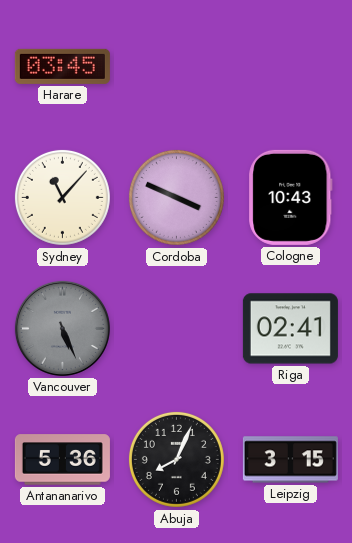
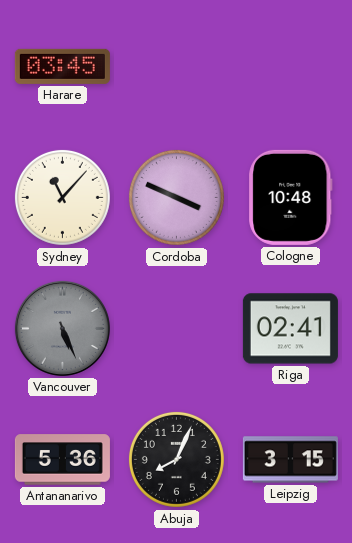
Cologne: 10:43 -> 10:48
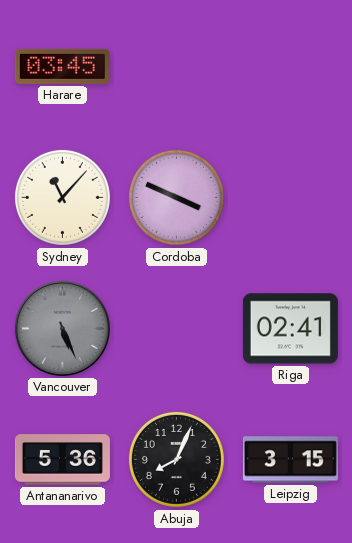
Cologne: 10:48 -> none
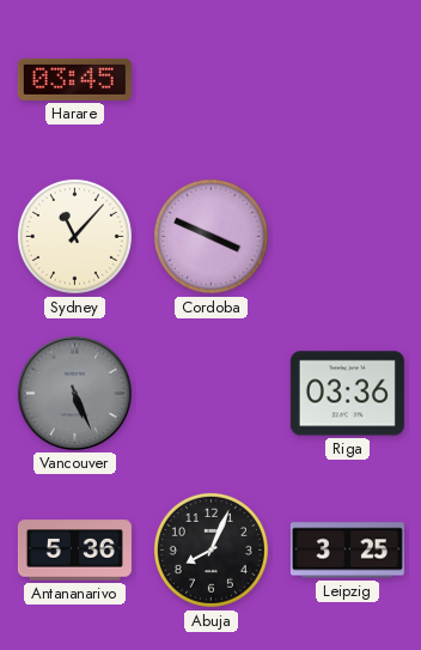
Riga: 02:41 -> 03:36
Leipzig: 3:15 -> 3:25
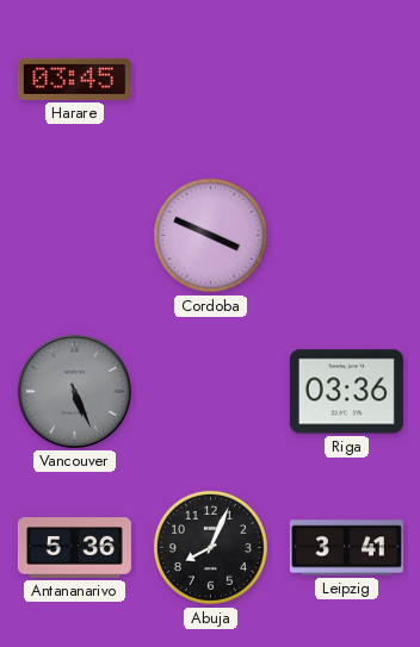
Sydney: 11:07 -> none
Leipzig: 3:25 -> 3:41
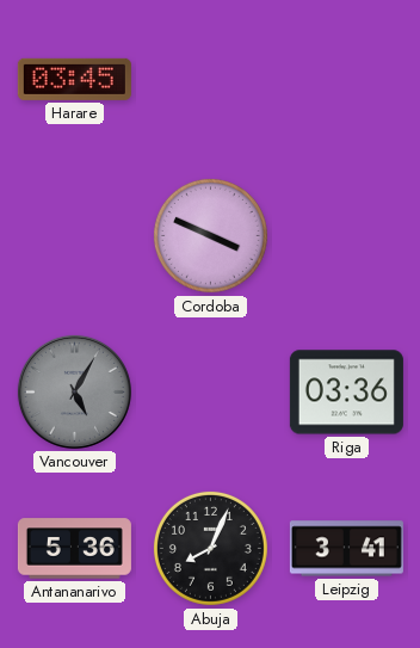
Vancouver: 5:26 -> 5:05
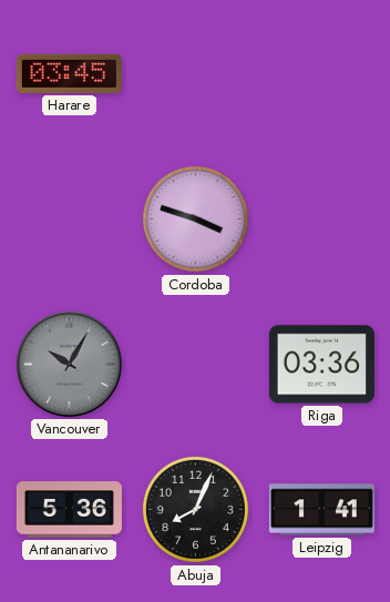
Cordoba: 3:49 -> 3:48
Vancouver: 5:05 -> 10:05
Leipzig: 3:41 -> 1:41
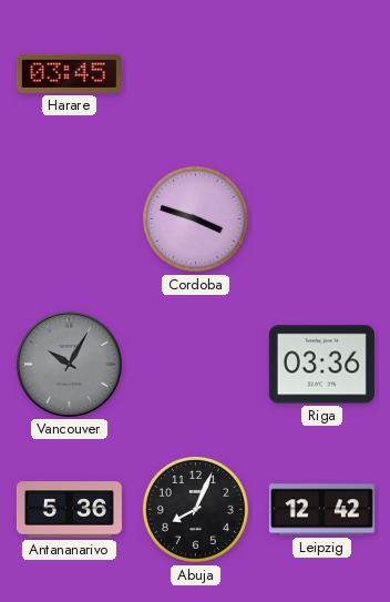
Leipzig: 1:41 -> 12:42
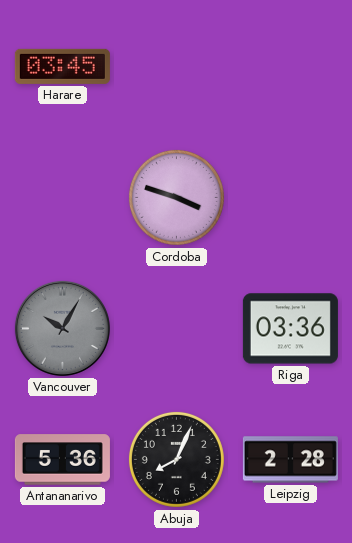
Leipzig: 12:42 -> 2:28
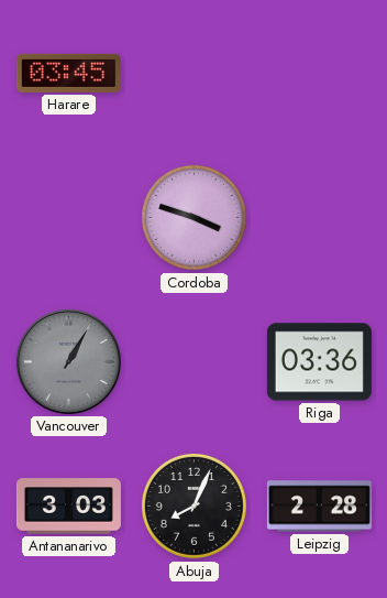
Vancouver: 10:05 -> 1:05
Antananarivo: 5:36 -> 3:03
